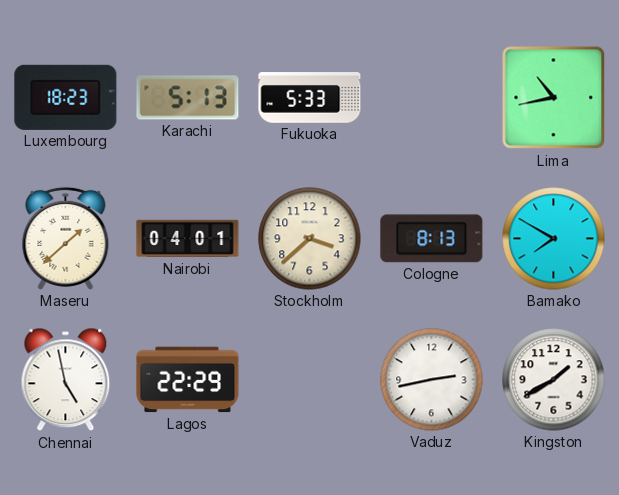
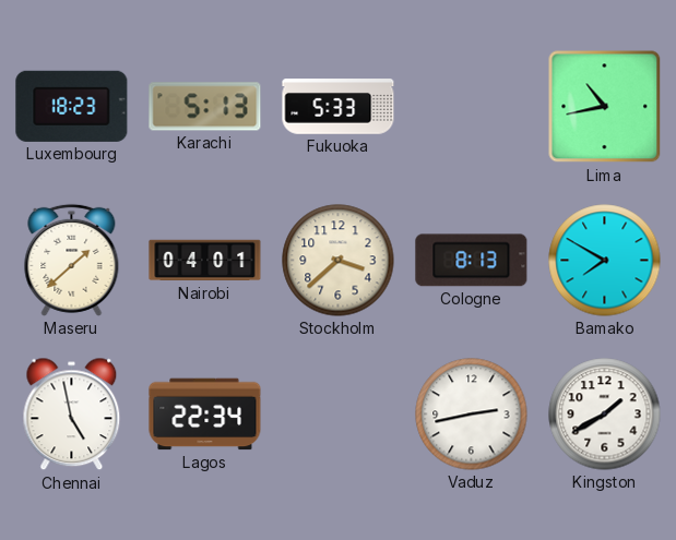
Lagos: 22:29 -> 22:34
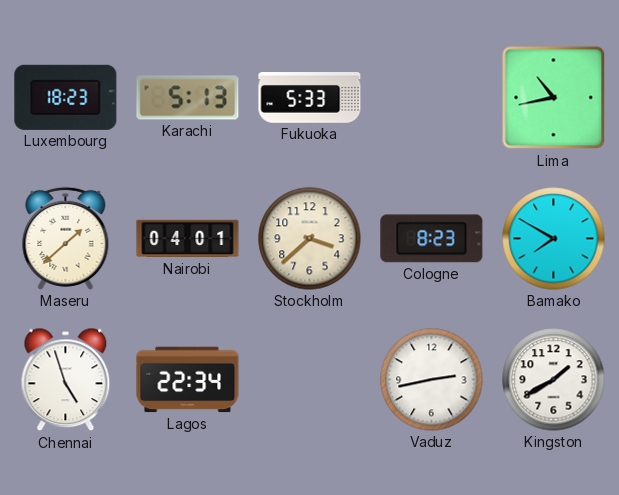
Cologne: 8:13 -> 8:23
Chennai: 4:58 -> 4:57
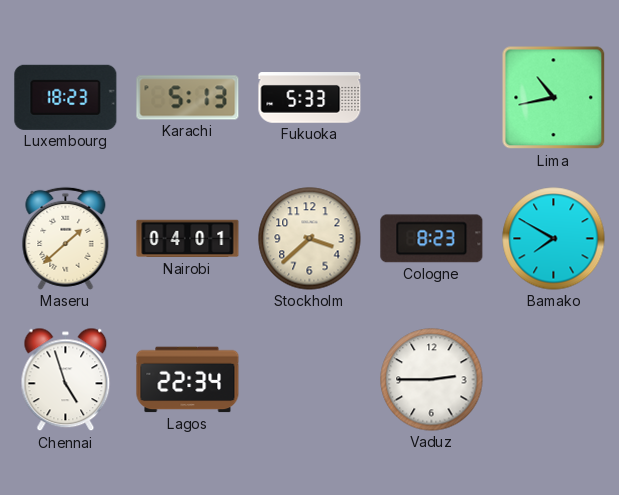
Vaduz: 2:43 -> 2:45
Kingston: 1:40 -> none
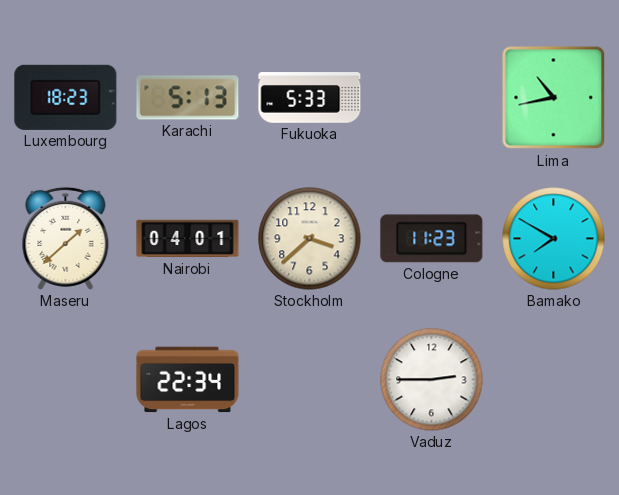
Cologne: 8:23 -> 11:23
Chennai: 4:57 -> none
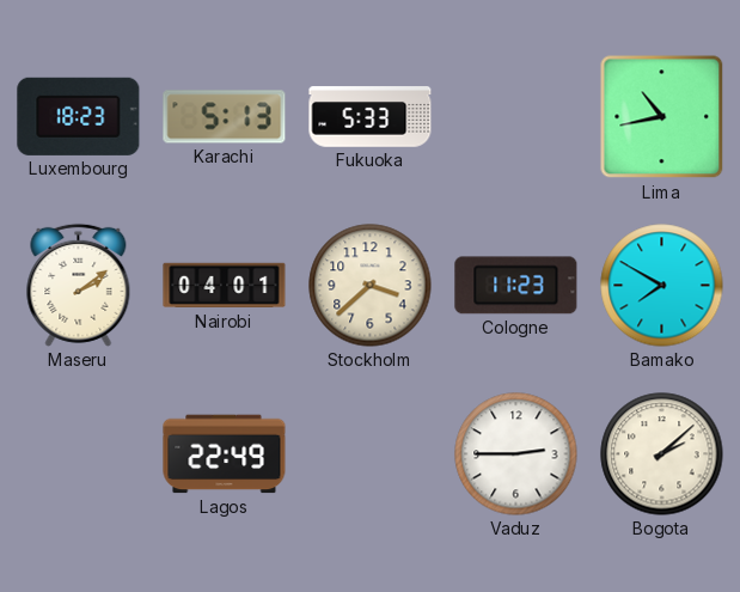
Maseru: 1:38 -> 2:09
Lagos: 22:34 -> 22:49
Bogota: none -> 2:08
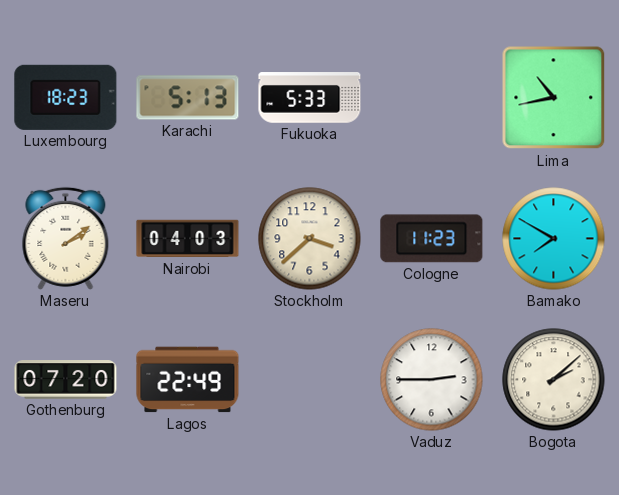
Nairobi: 04:01 -> 04:03
Gothenburg: none -> 07:20
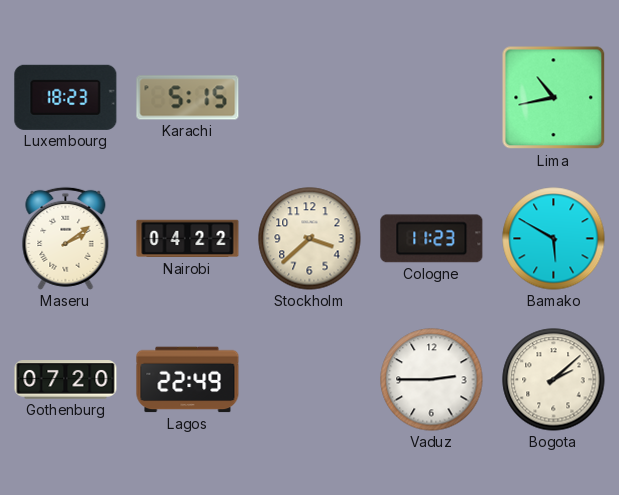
Karachi: 5:13 -> 5:15
Fukuoka: 5:33 -> none
Nairobi: 04:03 -> 04:22
Bamako: 7:50 -> 5:50
